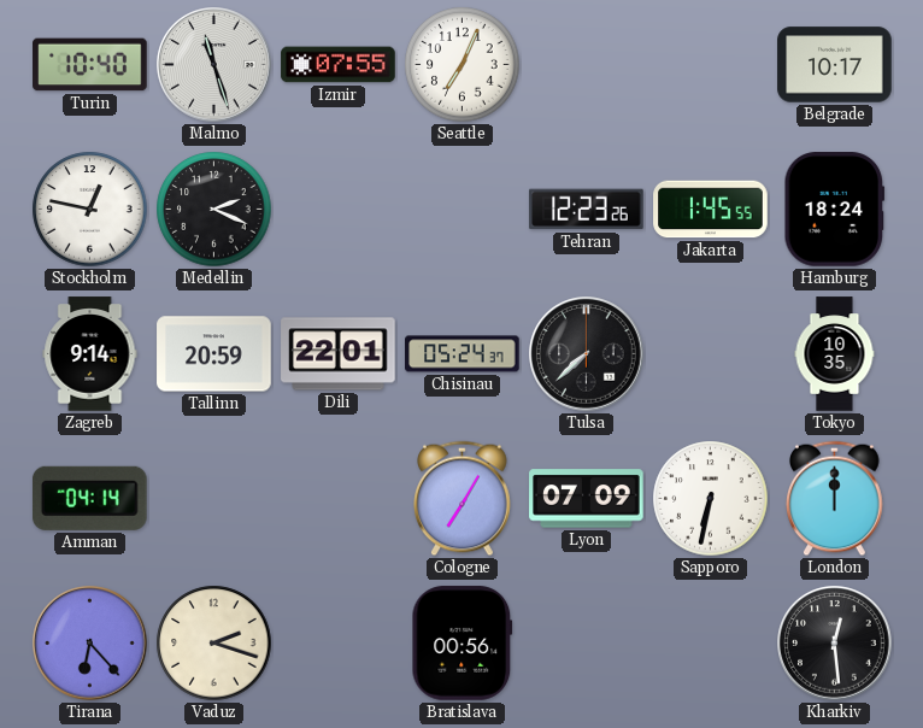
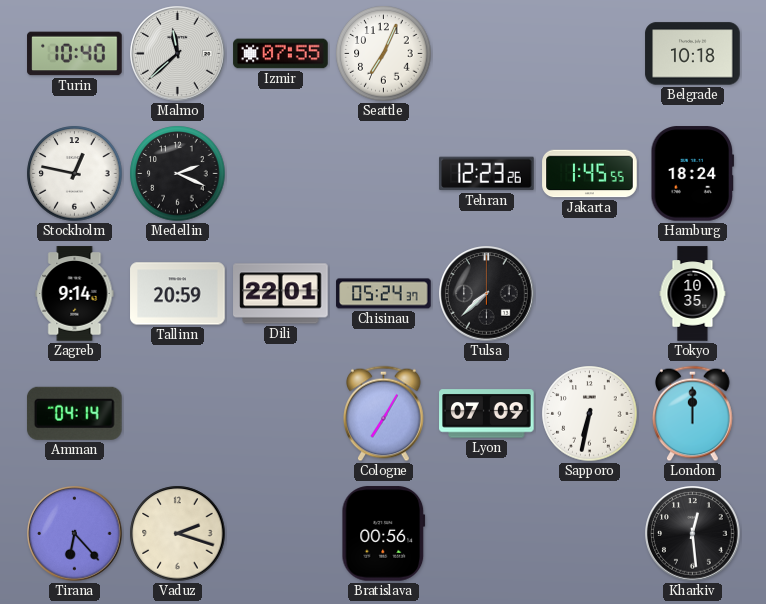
Malmo: 11:27 -> 11:38
Belgrade: 10:17 -> 10:18
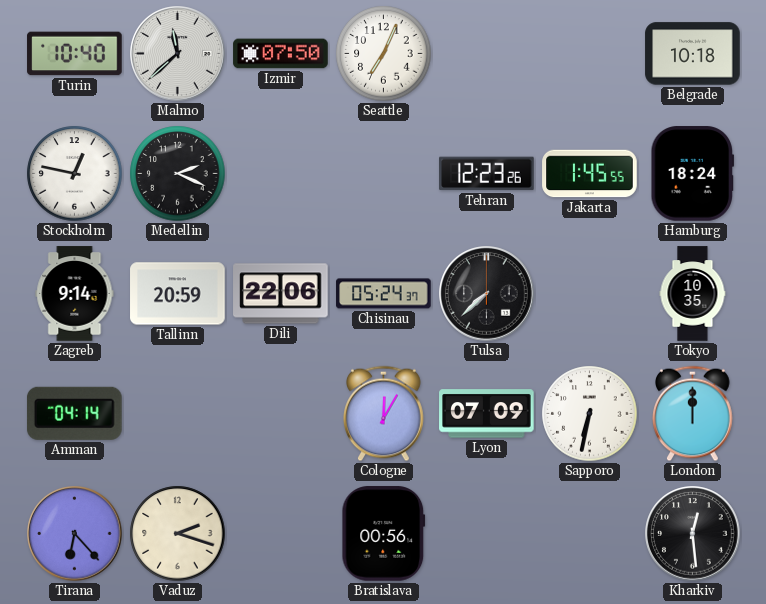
Izmir: 07:55 -> 07:50
Dili: 22:01 -> 22:06
Cologne: 7:05 -> 12:05
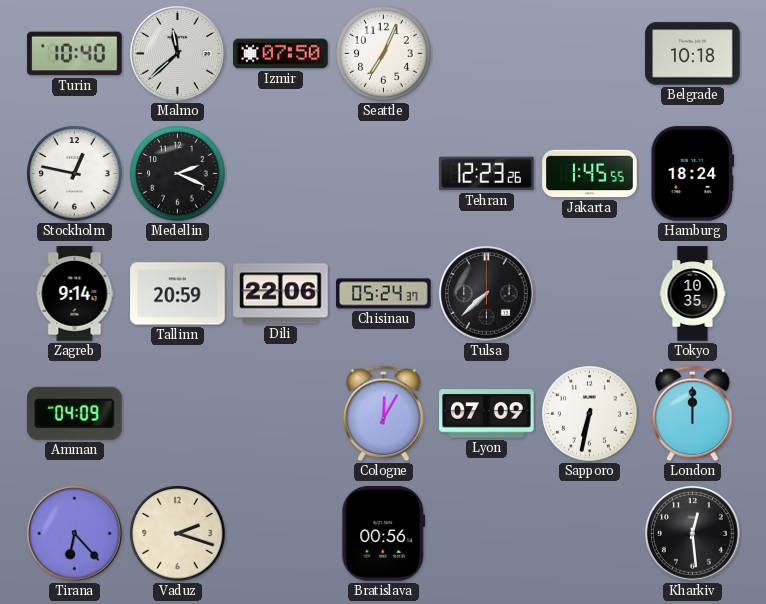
Amman: 04:14 -> 04:09
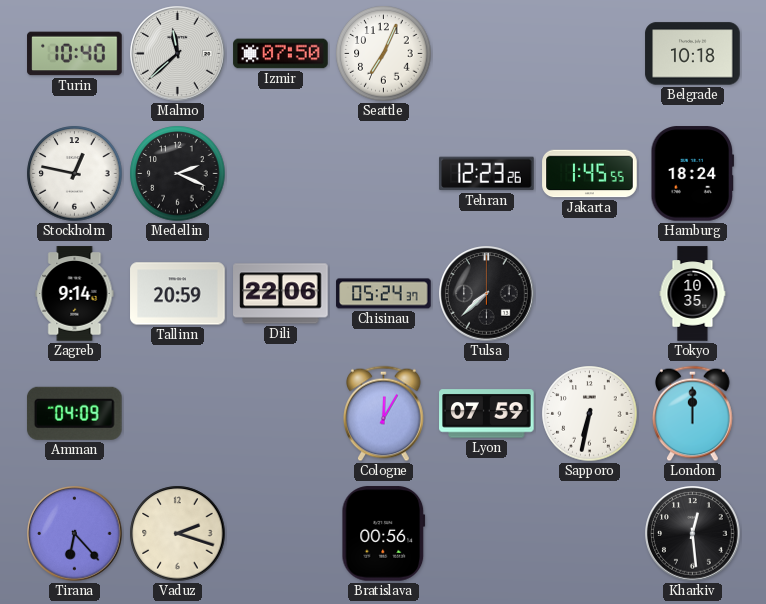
Lyon: 07:09 -> 07:59
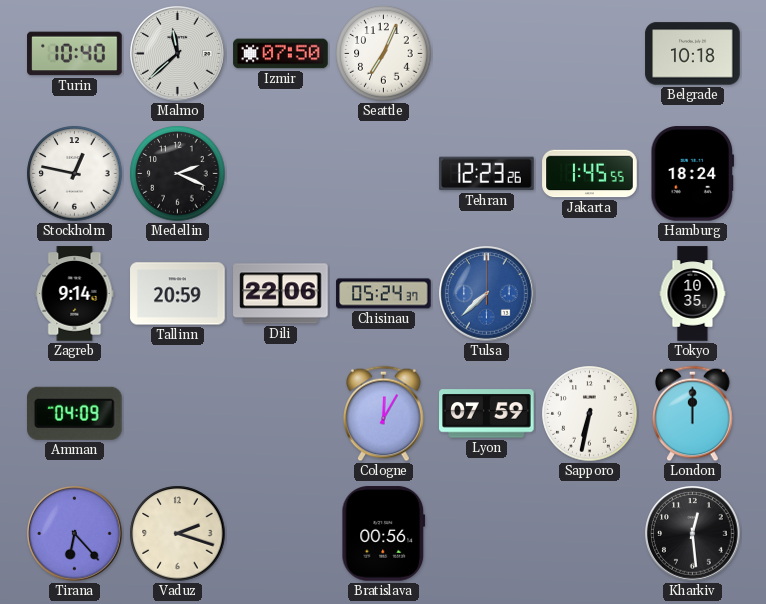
Tulsa dial: black -> blue
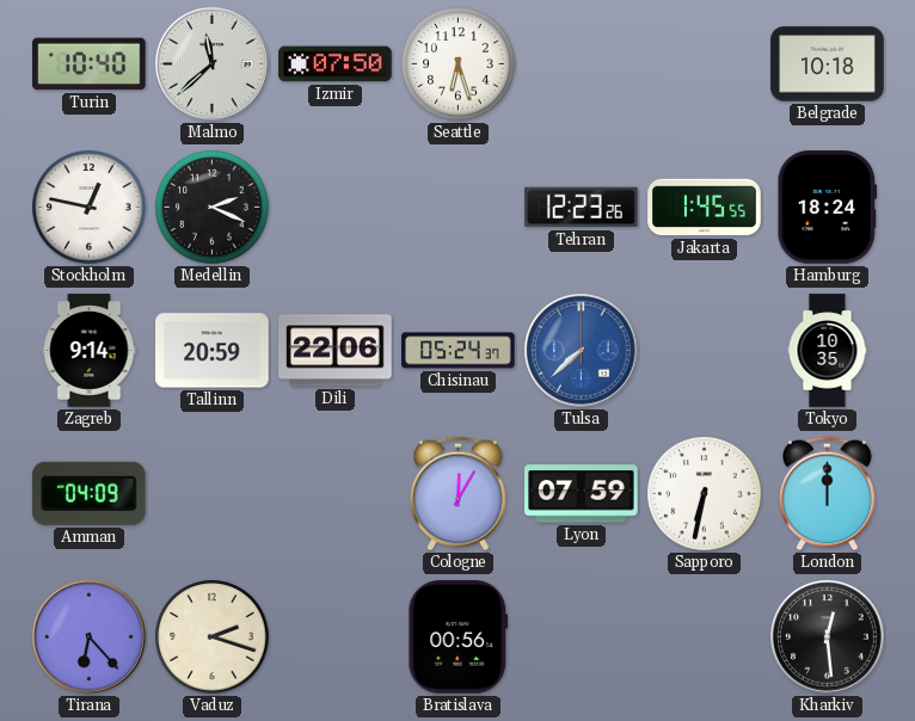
Seattle: 7:04 -> 6:27
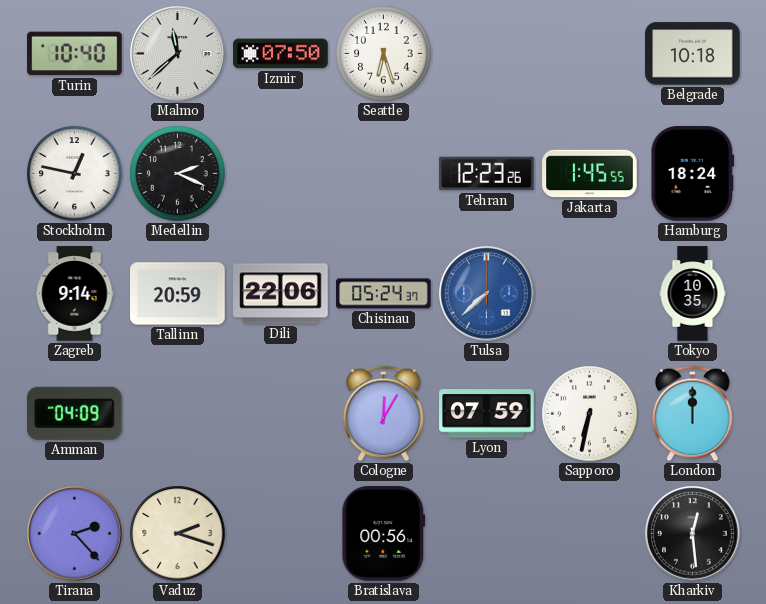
Tirana: 6:23 -> 2:23
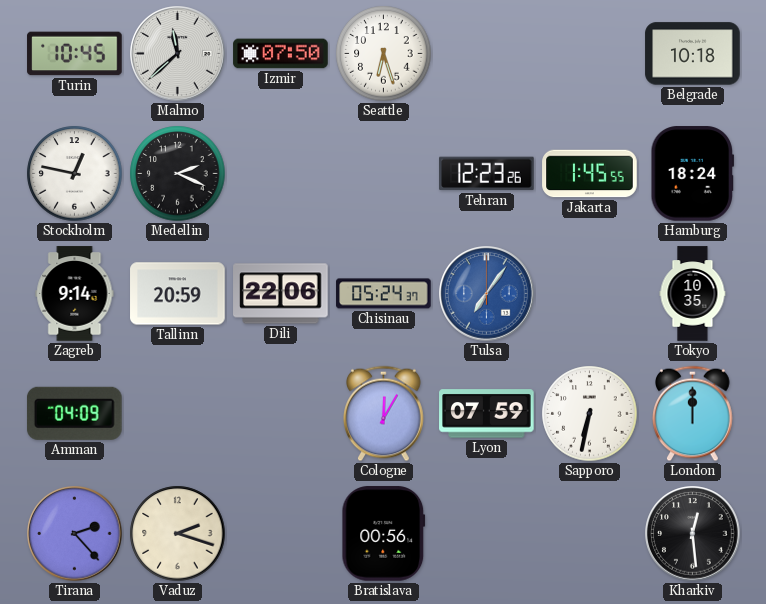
Turin: 10:40 -> 10:45
Tulsa: 7:38 -> 7:06
